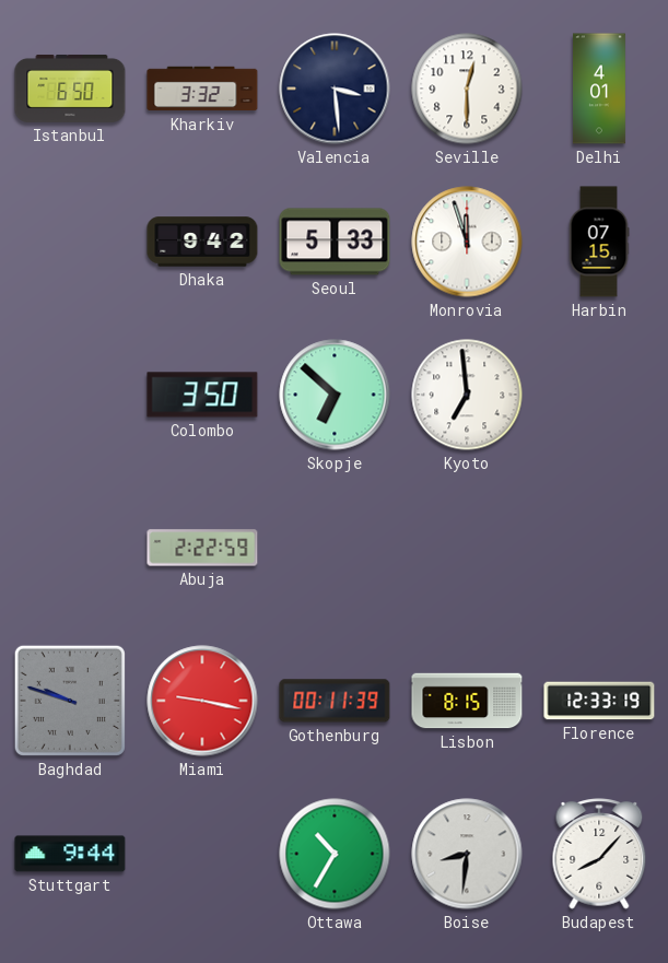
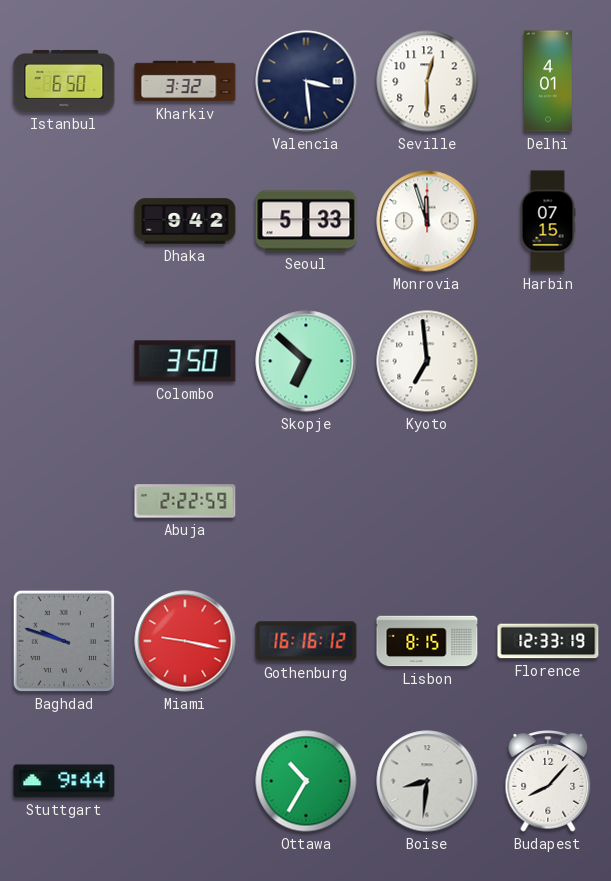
Gothenburg: 00:11 -> 16:16
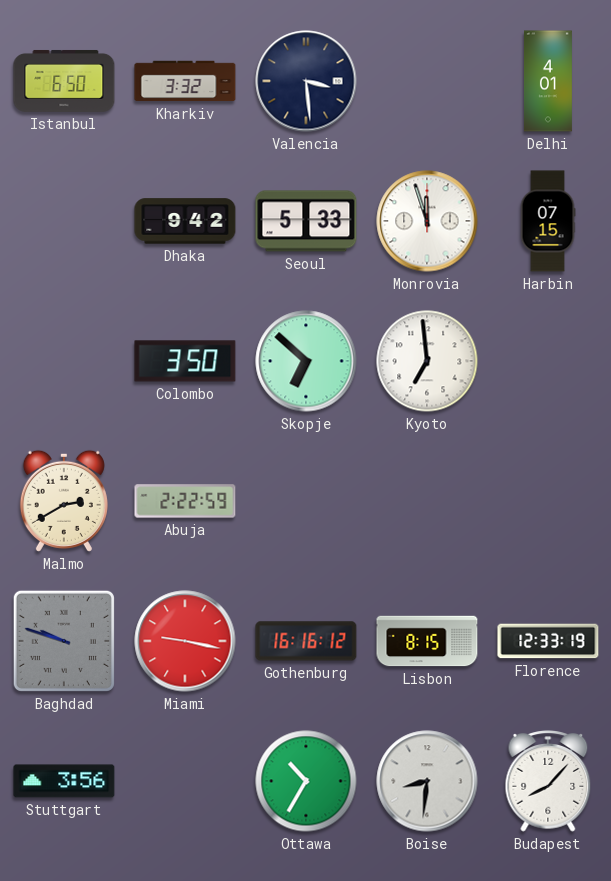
Seville: 12:30 -> none
Malmo: none -> 2:40
Stuttgart: 9:44 -> 3:56
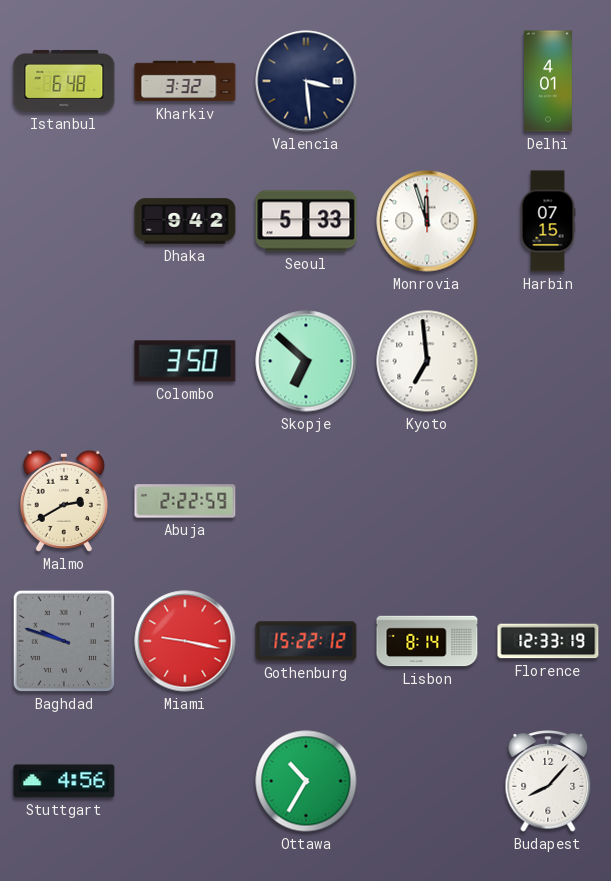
Istanbul: 6:50 -> 6:48
Gothenburg: 16:16 -> 15:22
Lisbon: 8:15 -> 8:14
Stuttgart: 3:56 -> 4:56
Boise: 8:31 -> none
